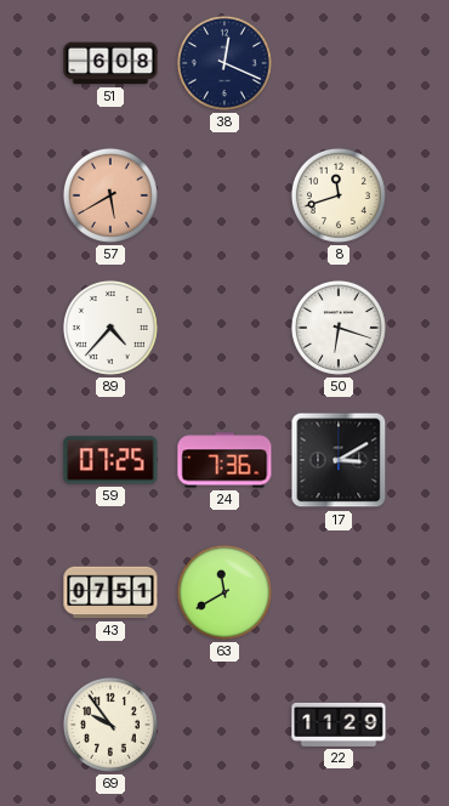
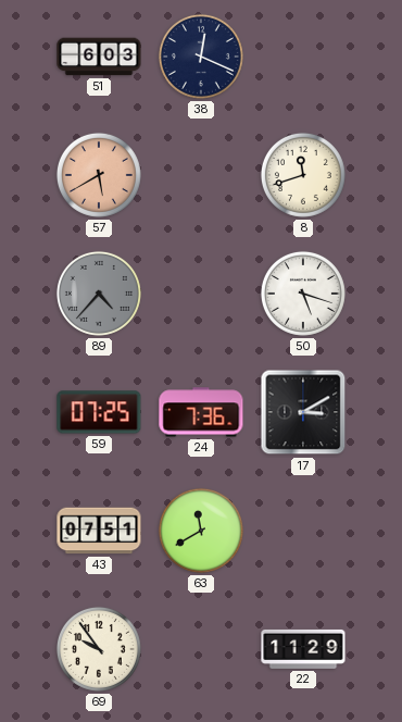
51: 6:08 -> 6:03
89 dial: white -> grey
50: 6:18 -> 5:18
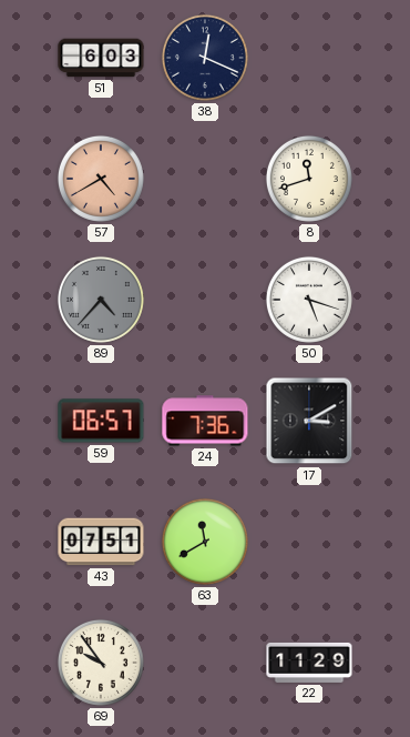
57: 5:40 -> 4:40
59: 07:25 -> 06:57
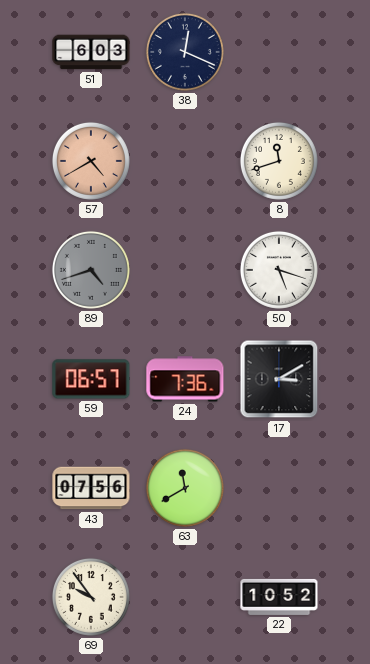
89: 4:37 -> 4:42
43: 07:51 -> 07:56
22: 11:29 -> 10:52
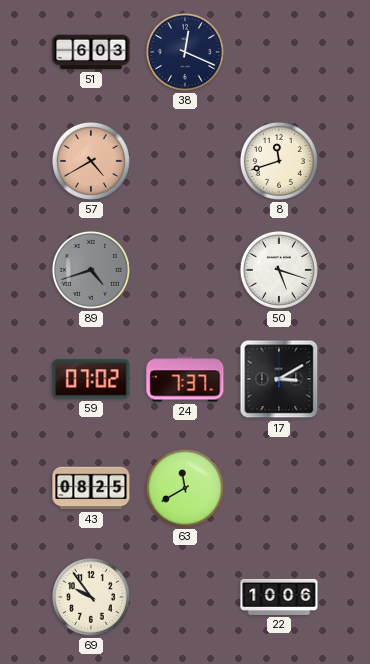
59: 06:57 -> 07:02
24: 7:36 -> 7:37
43: 07:56 -> 08:25
22: 10:52 -> 10:06
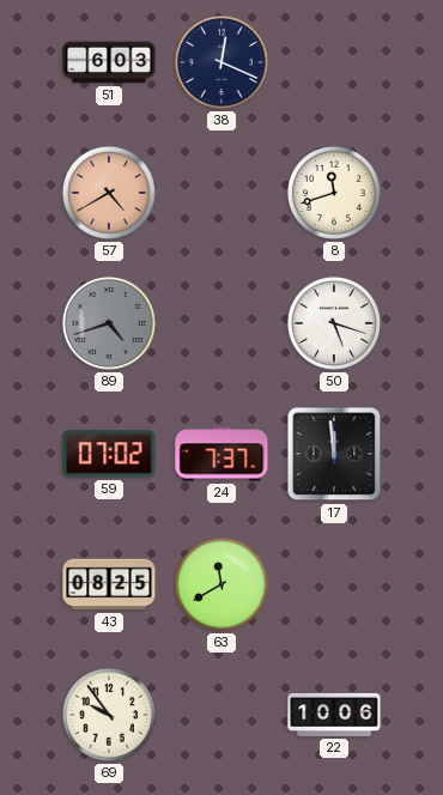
17: 3:10 -> 11:59
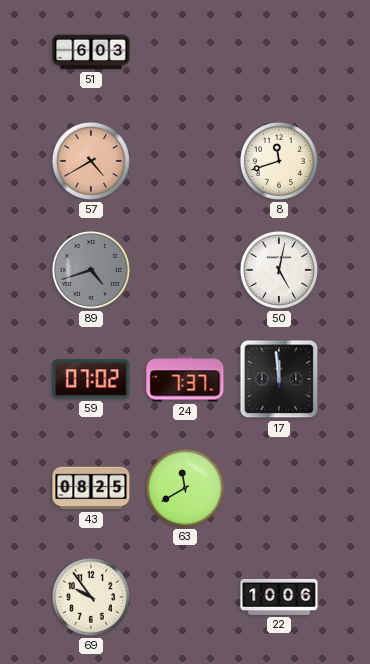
38: 12:19 -> none
50: 5:18 -> 5:02
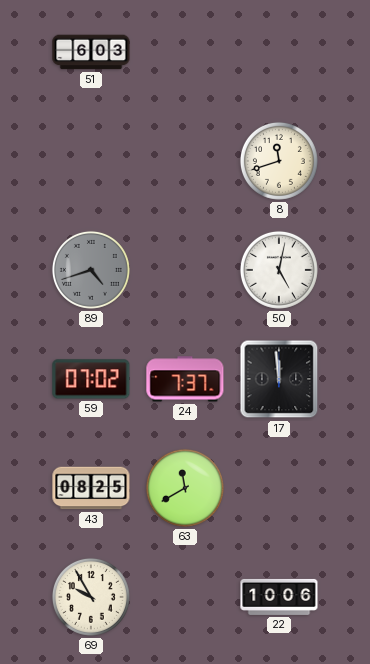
57: 4:40 -> none
69: 9:54 -> 9:55
